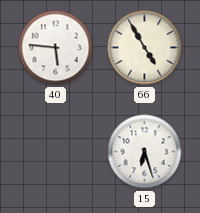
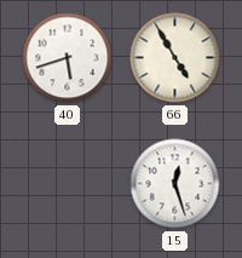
40: 5:46 -> 5:42
15: 6:27 -> 12:27
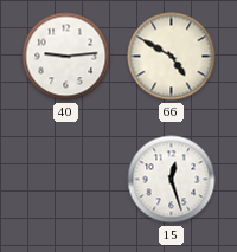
40: 5:42 -> 9:14
66: 4:55 -> 4:50
